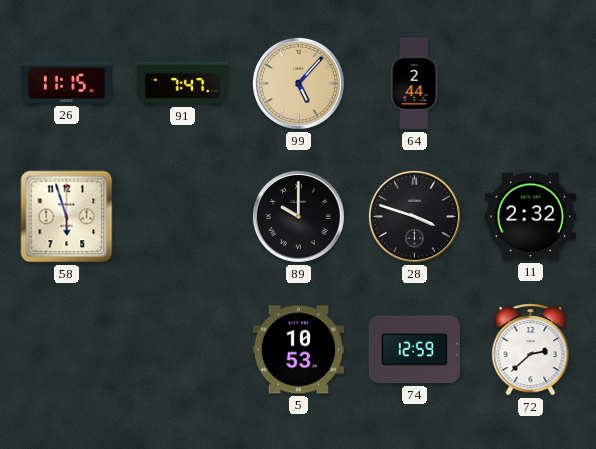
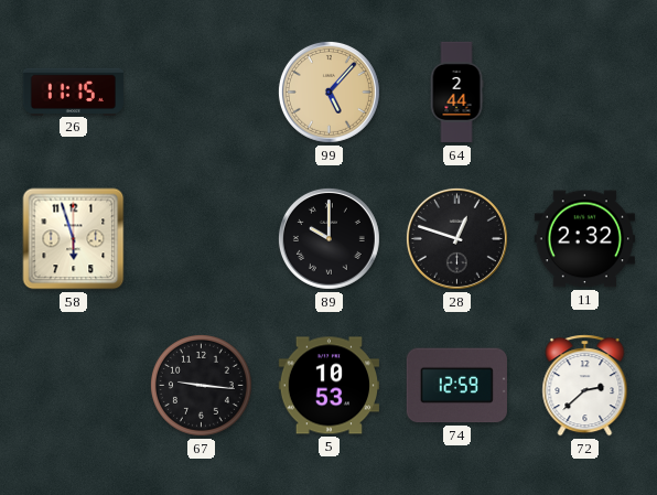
91: 7:47 -> none
28: 3:48 -> 12:48
67: none -> 9:16
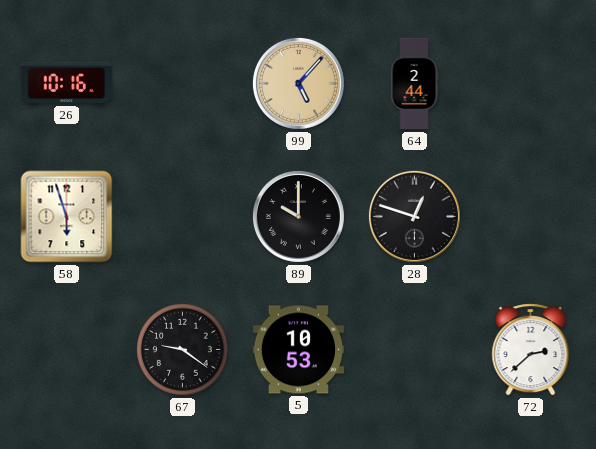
26: 11:15 -> 10:16
11: 2:32 -> none
67: 9:16 -> 9:21
74: 12:59 -> none
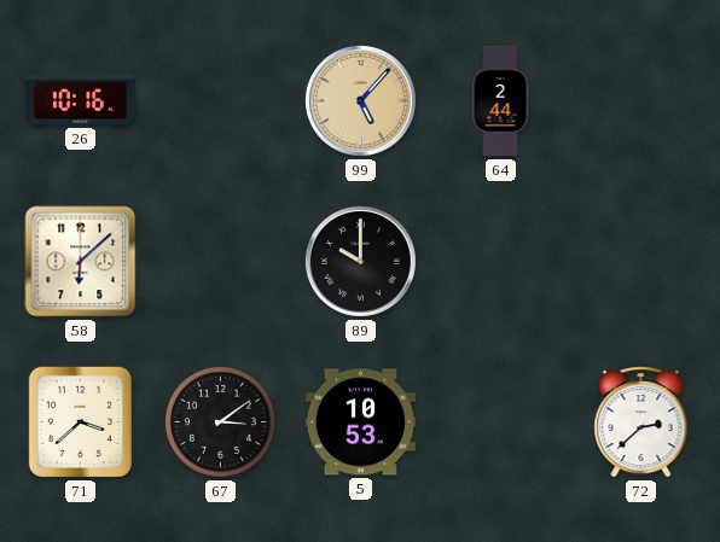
58: 5:57 -> 6:08
28: 12:48 -> none
71: none -> 3:38
67: 9:21 -> 3:09
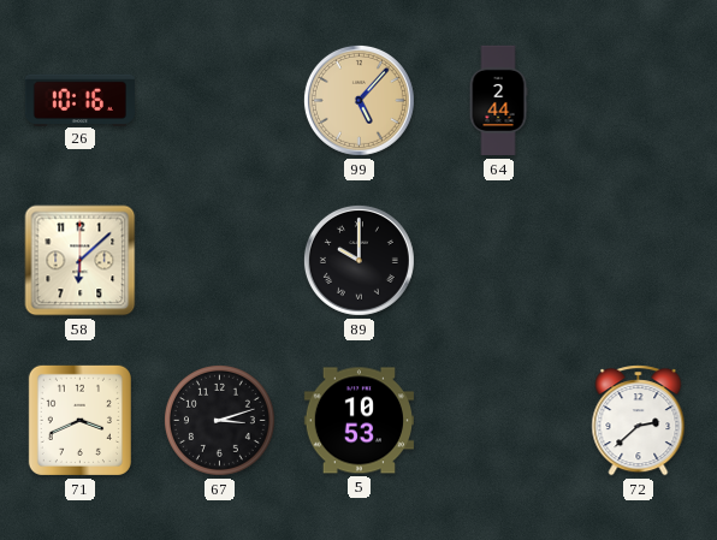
71: 3:38 -> 3:41
67: 3:09 -> 3:12
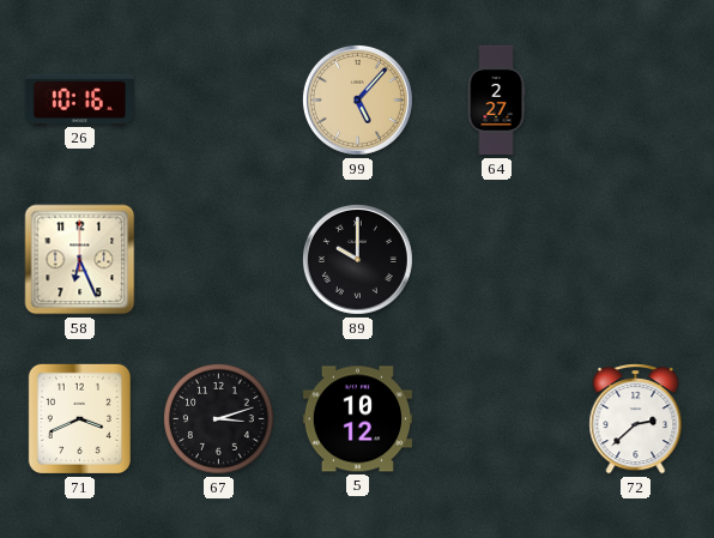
64: 2:44 -> 2:27
58: 6:08 -> 6:26
5: 10:53 -> 10:12
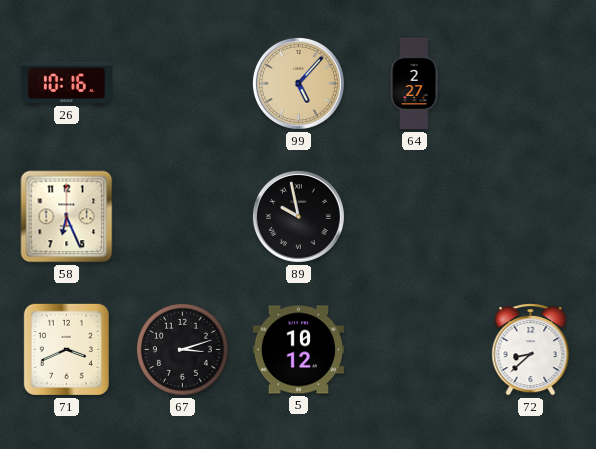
89: 10:00 -> 9:58
72: 2:38 -> 8:38
